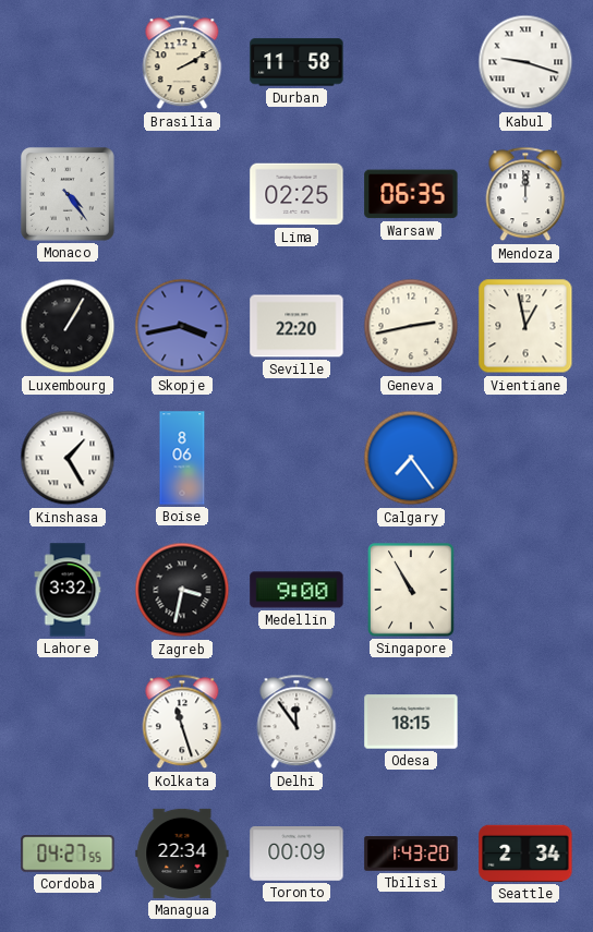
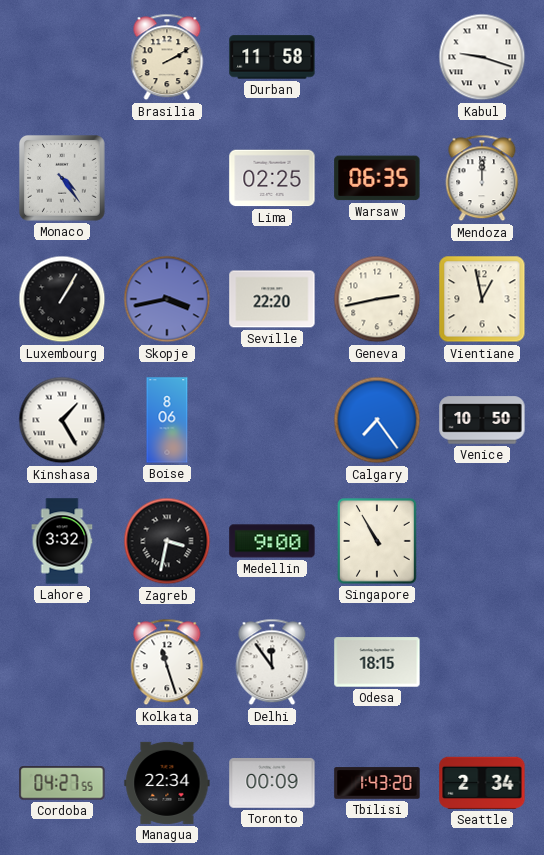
Venice: none -> 10:50
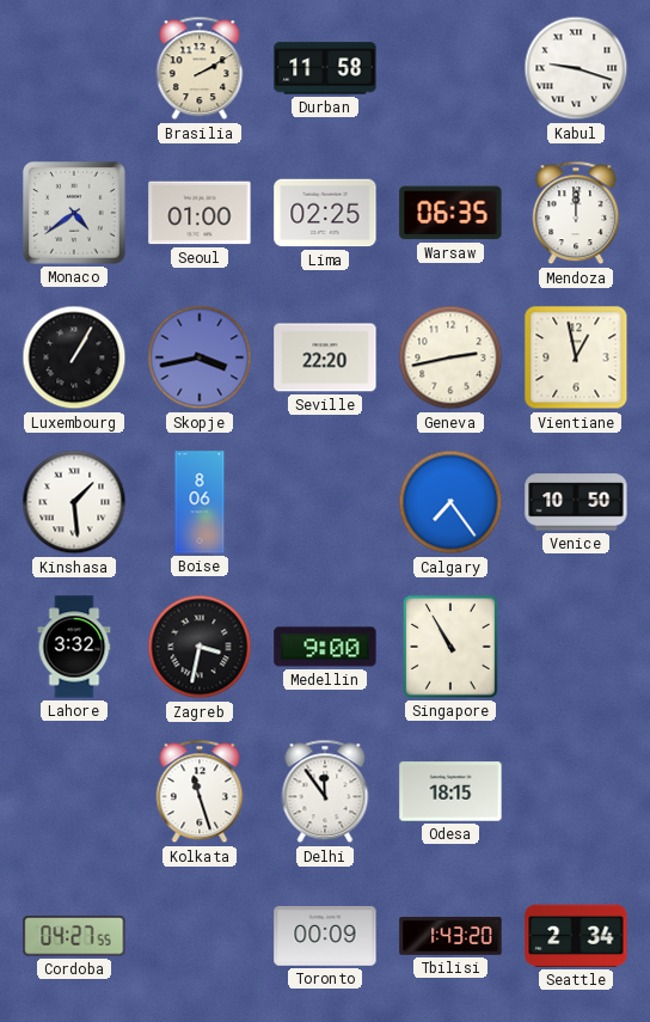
Monaco: 4:24 -> 4:39
Seoul: none -> 01:00
Kinshasa: 1:25 -> 1:29
Managua: 22:34 -> none
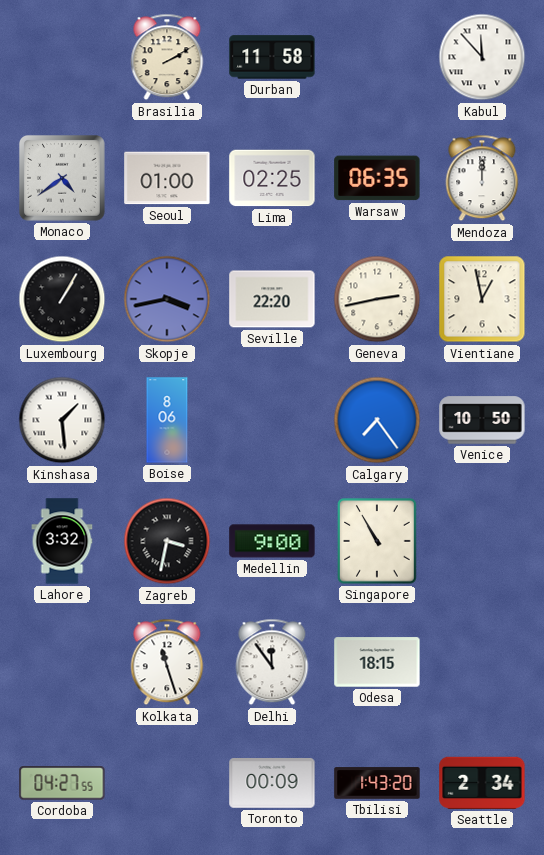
Kabul: 9:18 -> 11:53
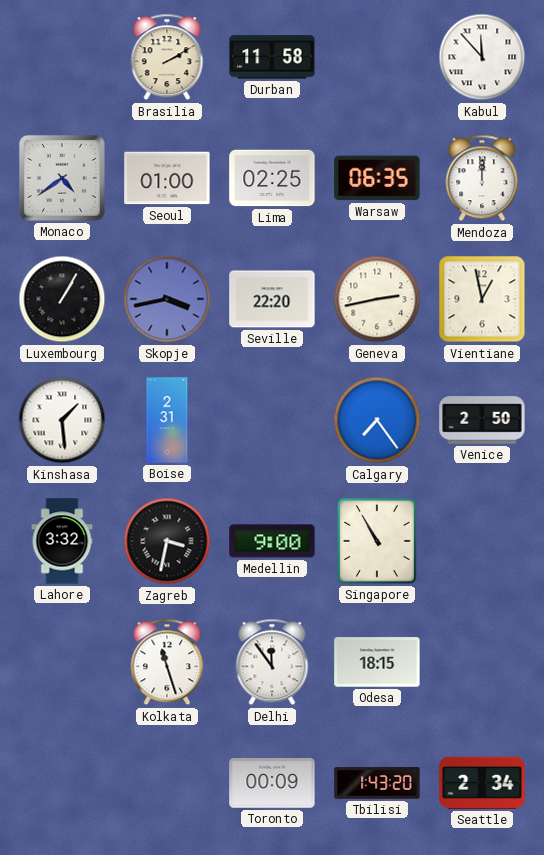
Boise: 8:06 -> 2:31
Venice: 10:50 -> 2:50
Cordoba: 04:27 -> none
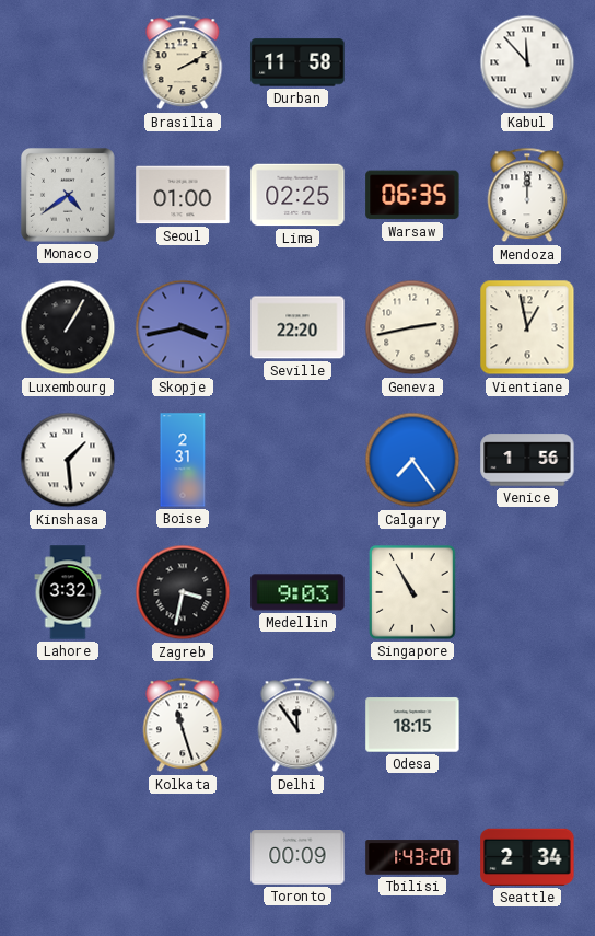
Venice: 2:50 -> 1:56
Medellin: 9:00 -> 9:03
